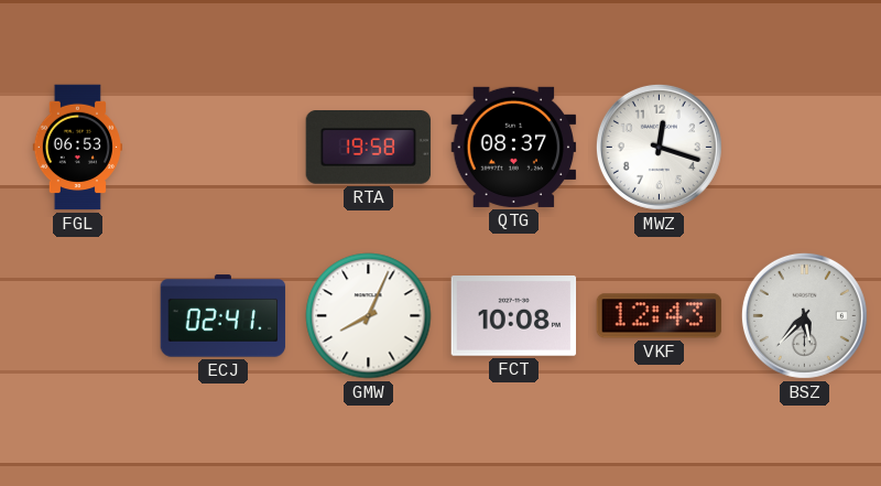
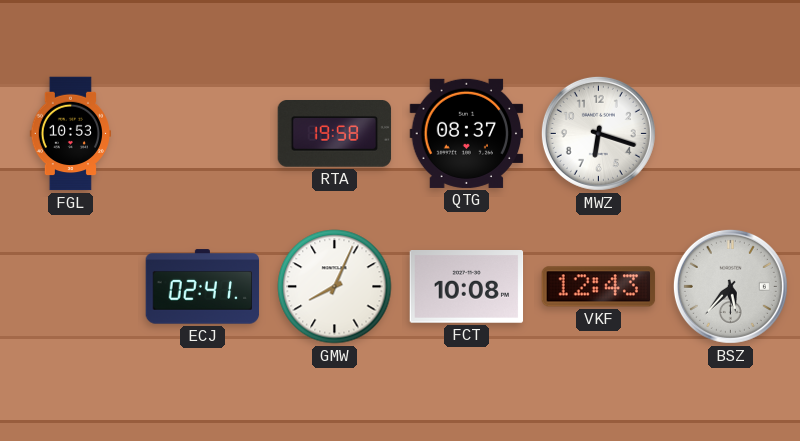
FGL: 06:53 -> 10:53
MWZ: 12:18 -> 6:18
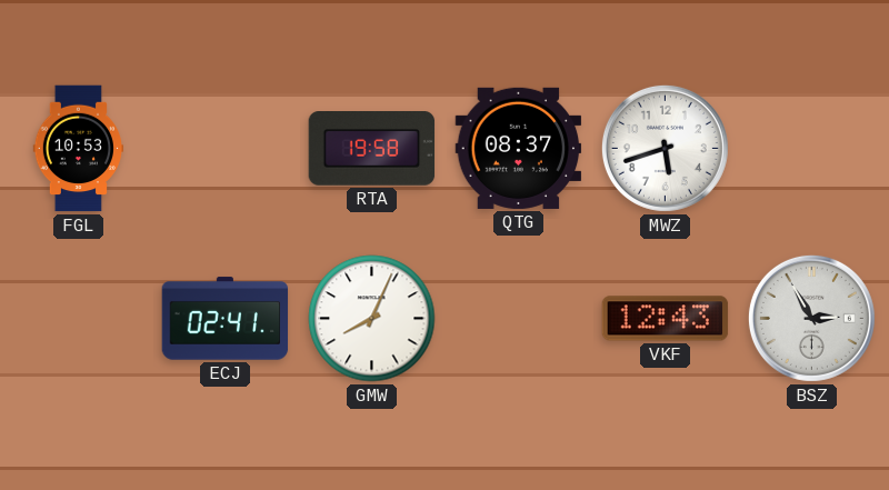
MWZ: 6:18 -> 5:42
FCT: 10:08 -> none
BSZ: 5:37 -> 2:55
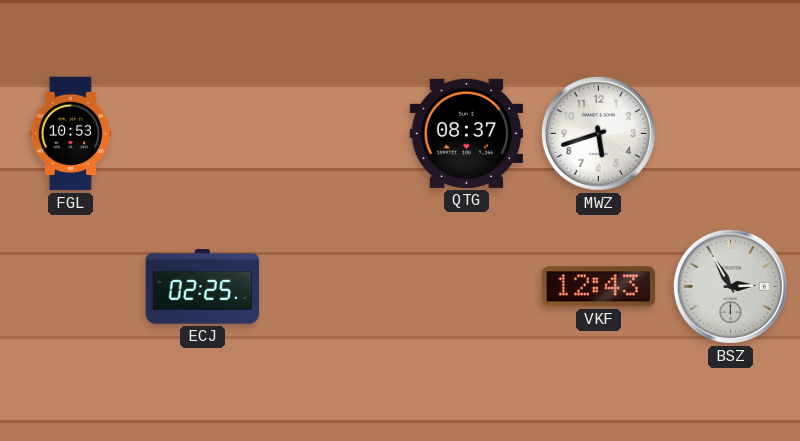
RTA: 19:58 -> none
ECJ: 02:41 -> 02:25
GMW: 8:04 -> none
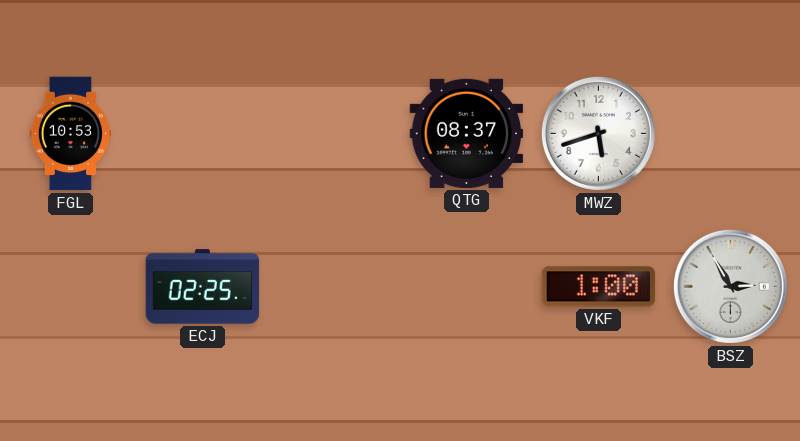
VKF: 12:43 -> 1:00
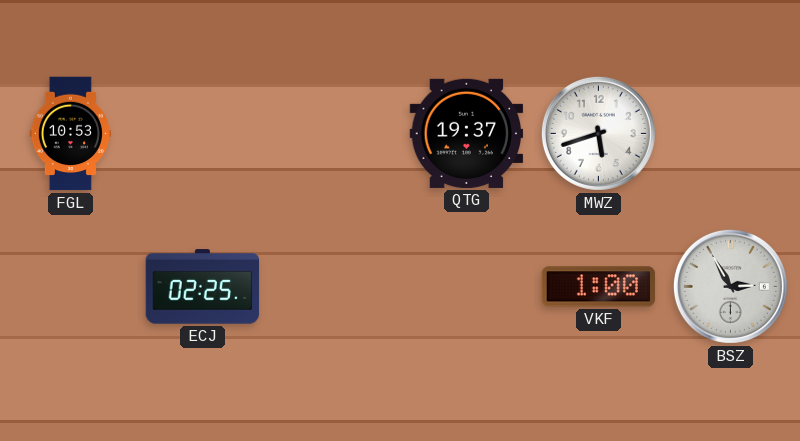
QTG: 08:37 -> 19:37
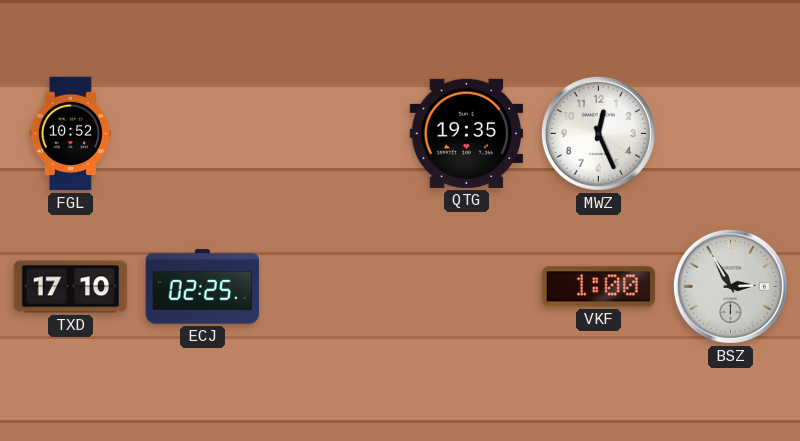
FGL: 10:53 -> 10:52
QTG: 19:37 -> 19:35
MWZ: 5:42 -> 12:26
TXD: none -> 17:10
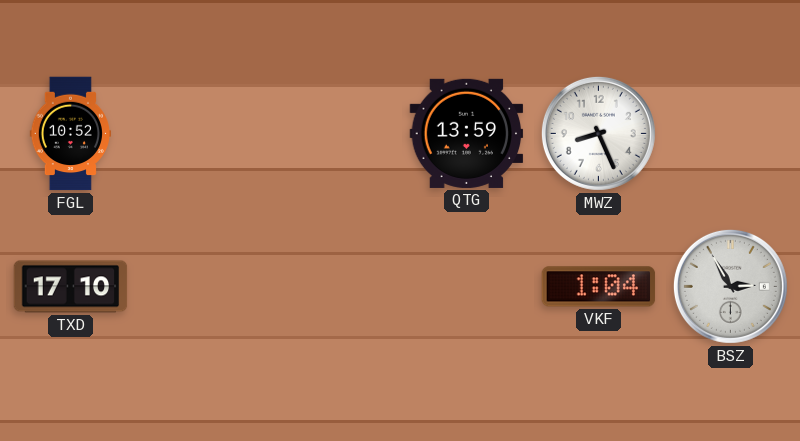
QTG: 19:35 -> 13:59
MWZ: 12:26 -> 8:26
ECJ: 02:25 -> none
VKF: 1:00 -> 1:04
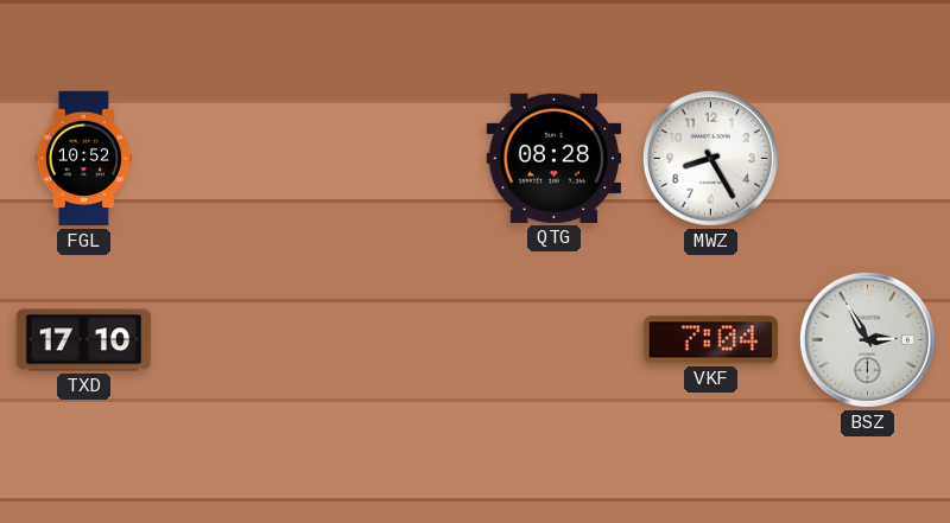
QTG: 13:59 -> 08:28
MWZ: 8:26 -> 8:25
VKF: 1:04 -> 7:04
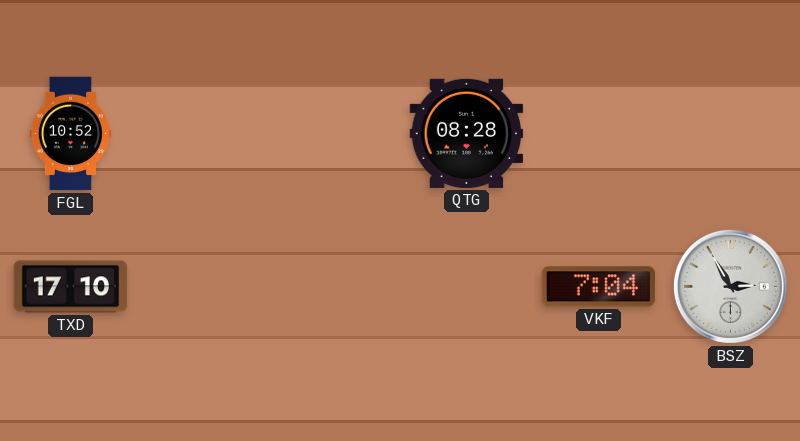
MWZ: 8:25 -> none
